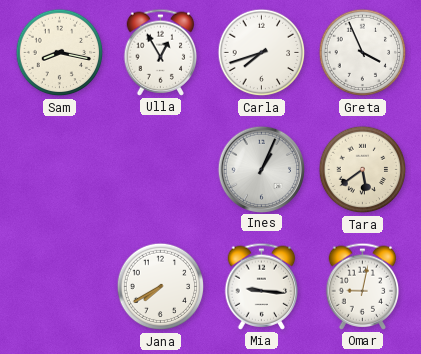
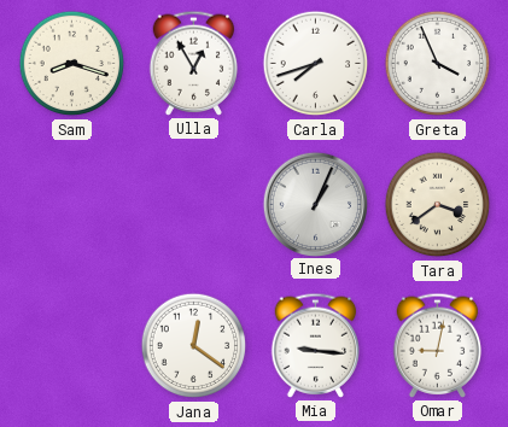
Sam: 8:17 -> 8:18
Tara: 5:39 -> 3:39
Jana: 7:40 -> 12:21
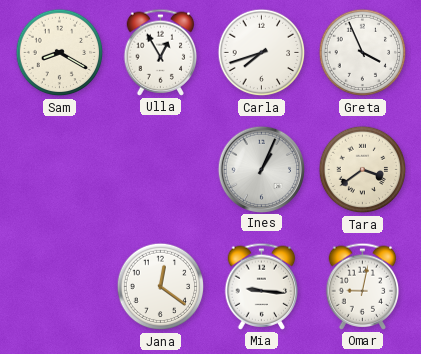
Sam: 8:18 -> 8:20
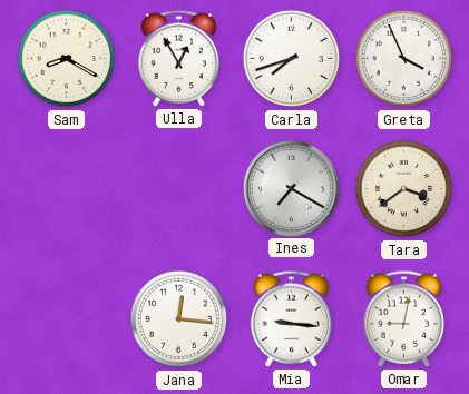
Ines: 1:04 -> 7:20
Jana: 12:21 -> 12:16
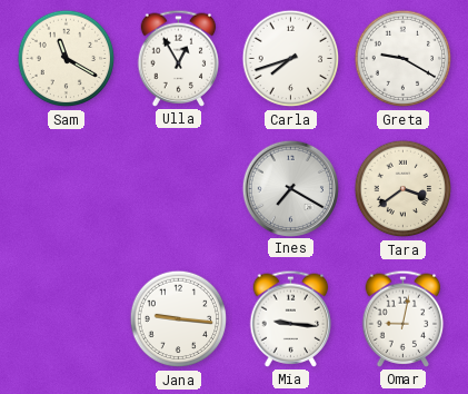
Sam: 8:20 -> 11:20
Greta: 3:56 -> 9:20
Jana: 12:16 -> 9:16
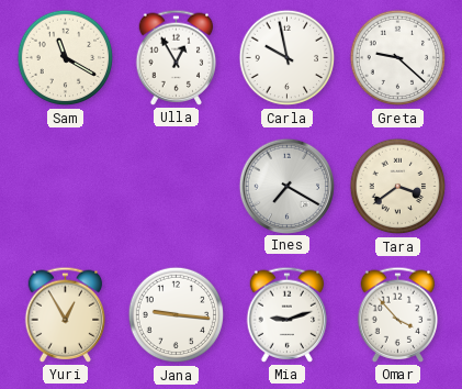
Carla: 7:42 -> 9:58
Greta: 9:20 -> 9:22
Yuri: none -> 12:55
Mia: 9:16 -> 9:12
Omar: 9:02 -> 3:53
